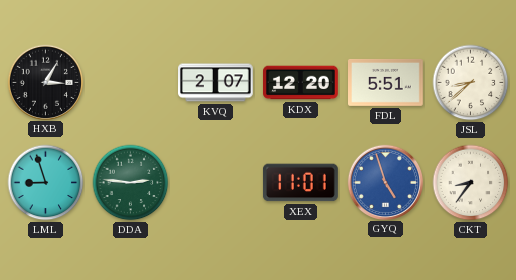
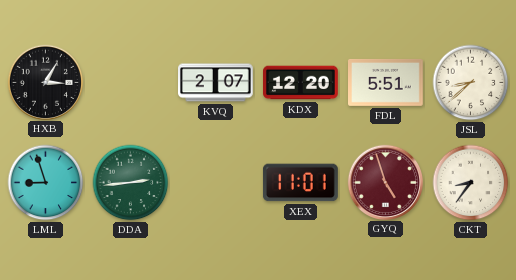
DDA: 2:46 -> 2:44
GYQ dial: blue -> burgundy
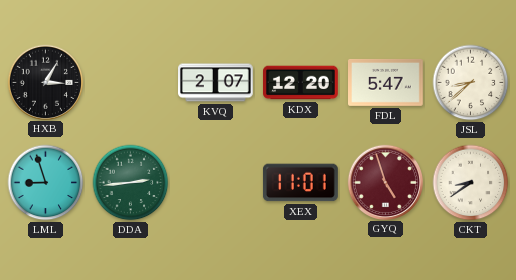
FDL: 5:51 -> 5:47
CKT: 8:36 -> 8:39
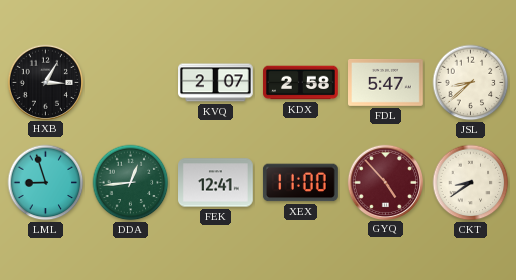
KDX: 12:20 -> 2:58
DDA: 2:44 -> 12:44
FEK: none -> 12:41
XEX: 11:01 -> 11:00
GYQ: 4:57 -> 4:53
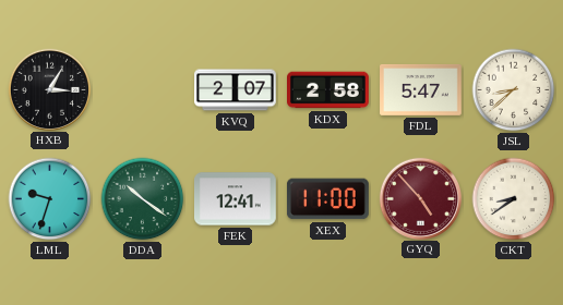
LML: 8:57 -> 9:33
DDA: 12:44 -> 10:21
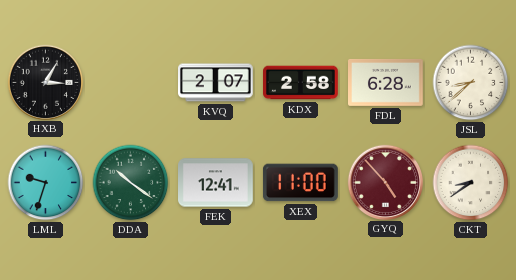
FDL: 5:47 -> 6:28
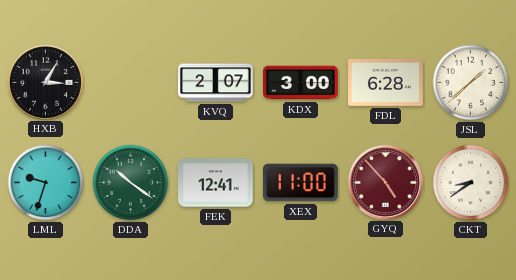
KDX: 2:58 -> 3:00
JSL: 8:38 -> 1:38
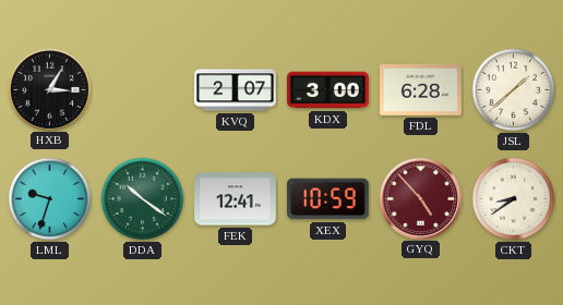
XEX: 11:00 -> 10:59
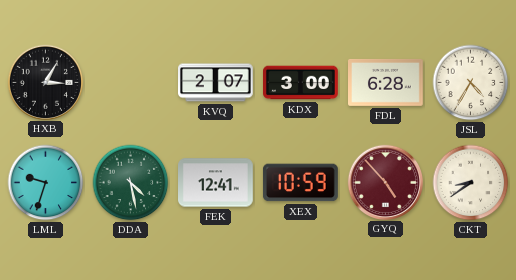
JSL: 1:38 -> 4:35
DDA: 10:21 -> 4:28
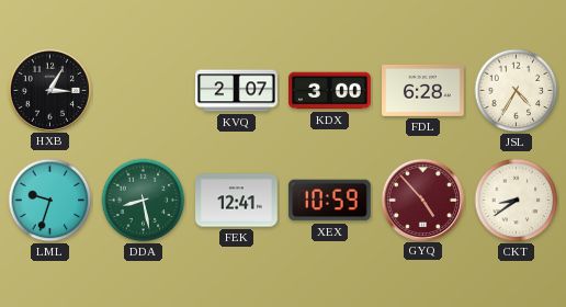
DDA: 4:28 -> 8:28
